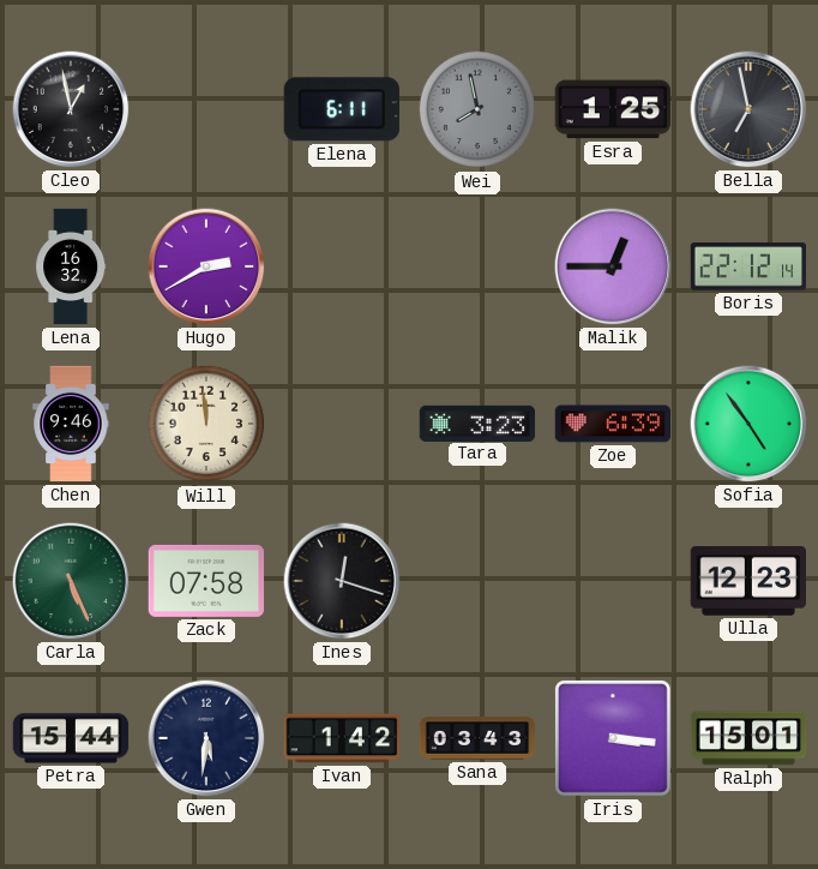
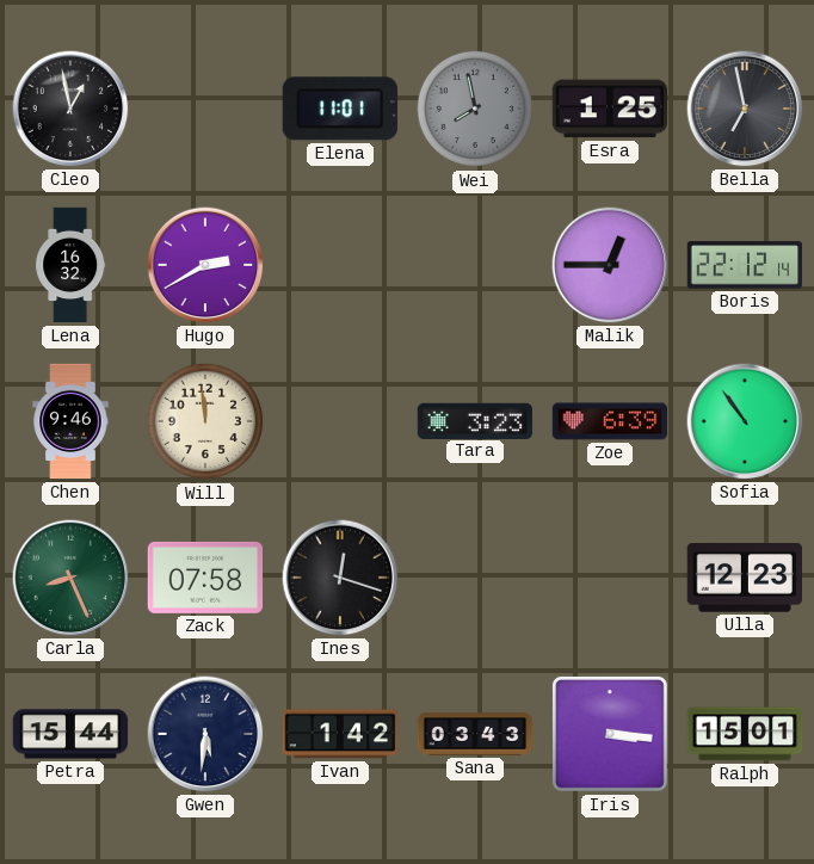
Elena: 6:11 -> 11:01
Sofia: 4:54 -> 10:54
Carla: 5:26 -> 8:26
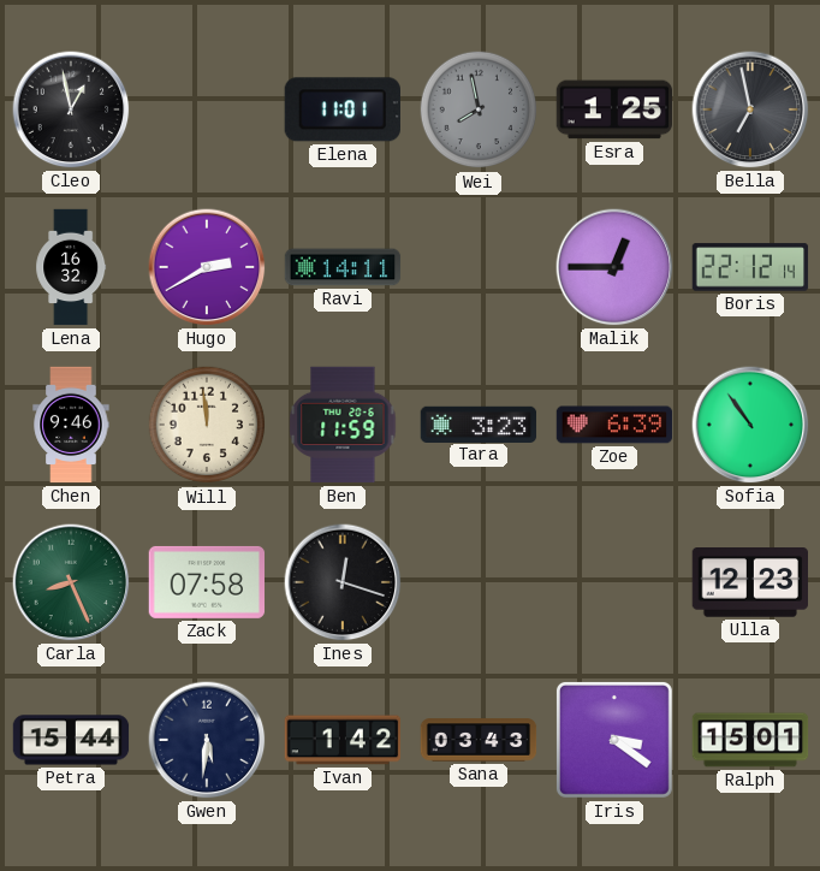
Ravi: none -> 14:11
Ben: none -> 11:59
Iris: 3:16 -> 3:21
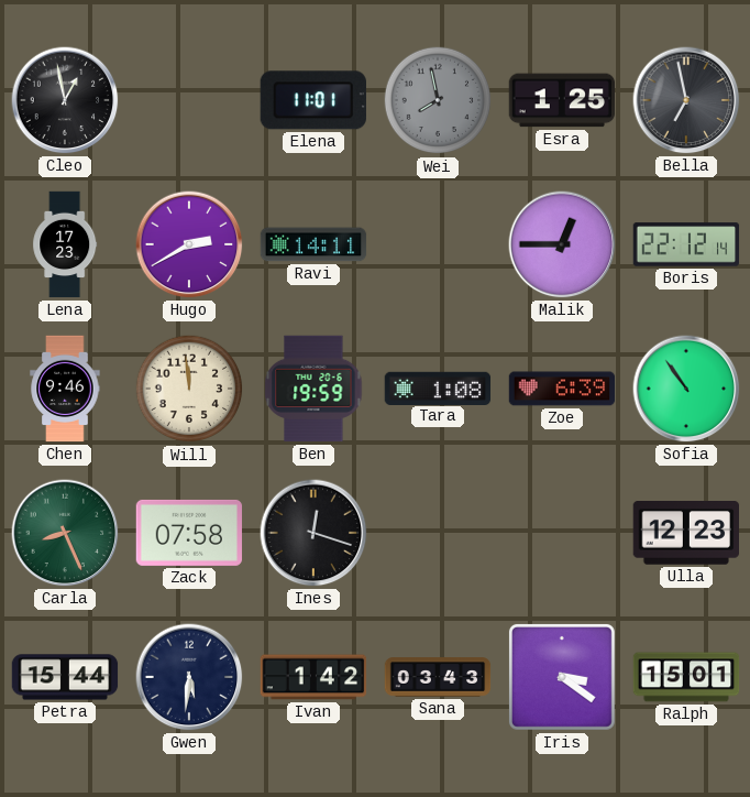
Lena: 16:32 -> 17:23
Ben: 11:59 -> 19:59
Tara: 3:23 -> 1:08
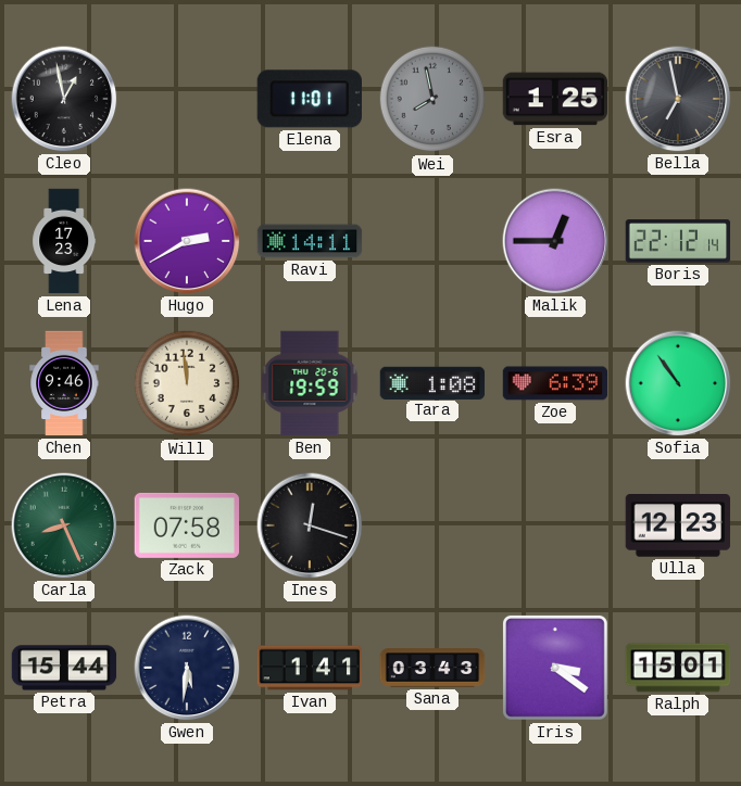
Ivan: 1:42 -> 1:41
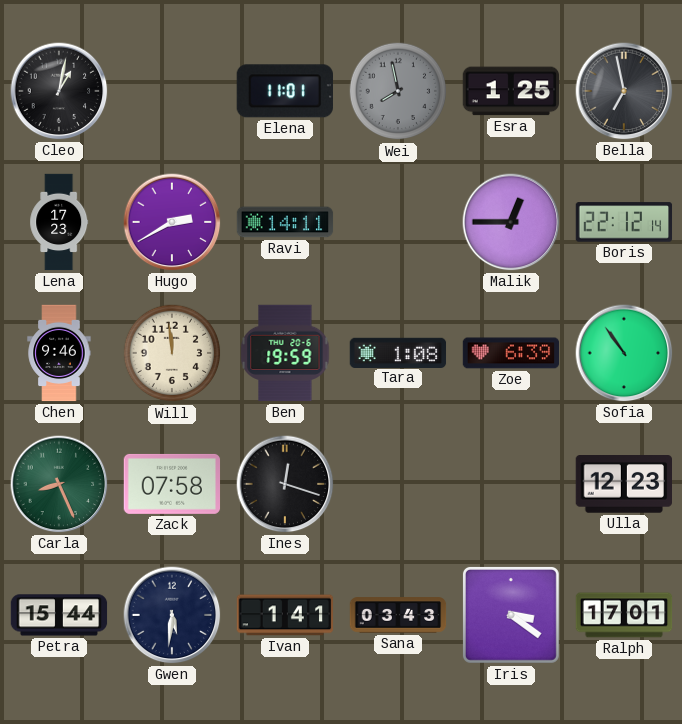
Cleo: 12:58 -> 1:02
Ralph: 15:01 -> 17:01
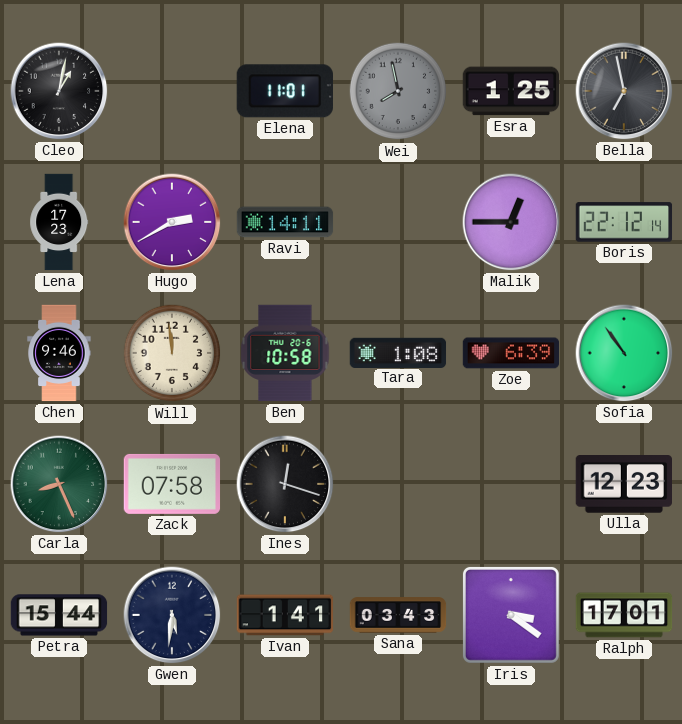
Ben: 19:59 -> 10:58
